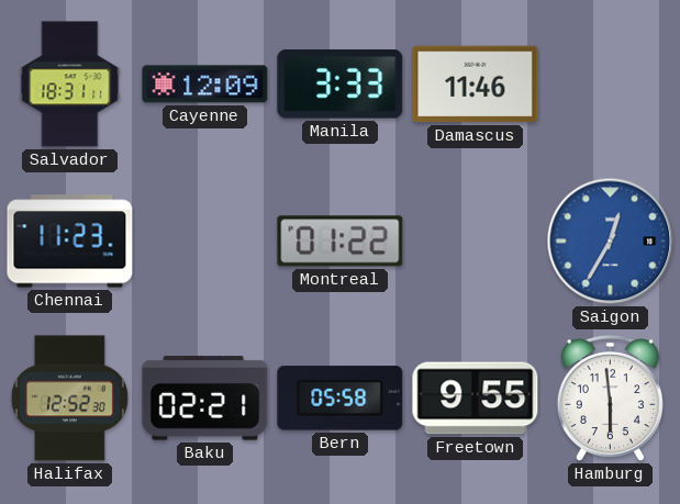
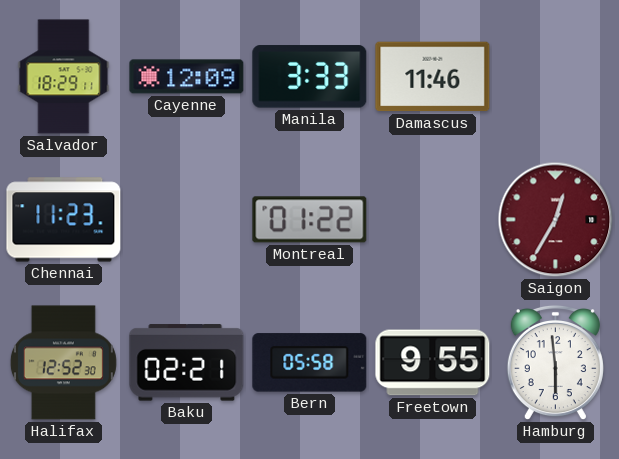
Salvador: 18:31 -> 18:29
Saigon dial: blue -> burgundy
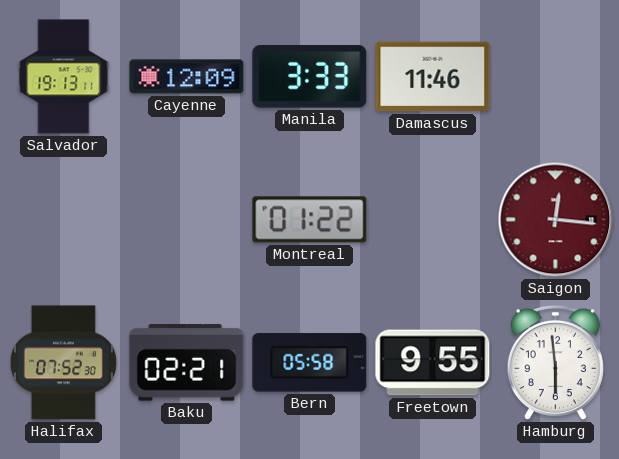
Salvador: 18:29 -> 19:13
Chennai: 11:23 -> none
Saigon: 12:35 -> 12:16
Halifax: 12:52 -> 07:52
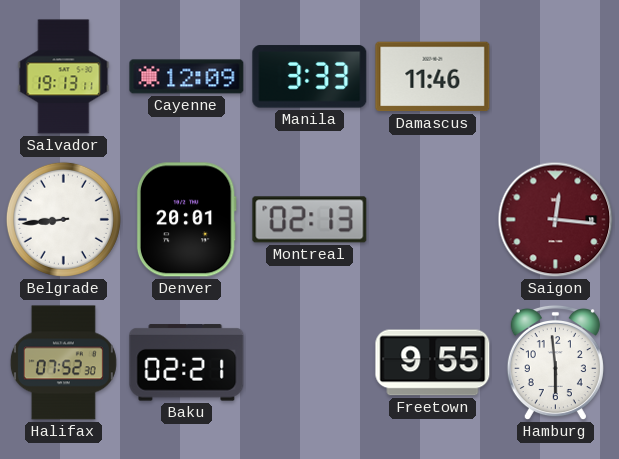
Belgrade: none -> 8:44
Denver: none -> 20:01
Montreal: 01:22 -> 02:13
Bern: 05:58 -> none
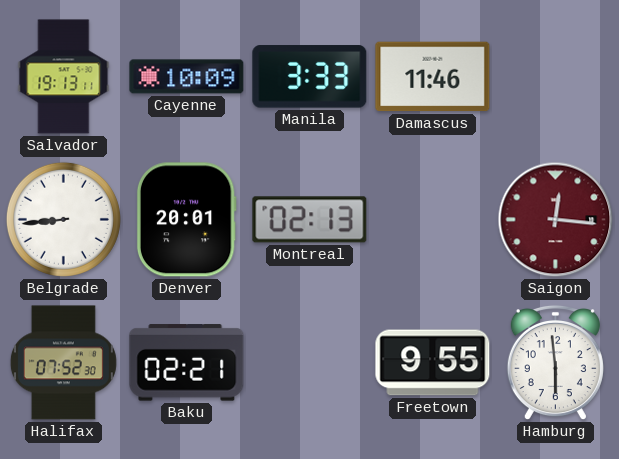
Cayenne: 12:09 -> 10:09
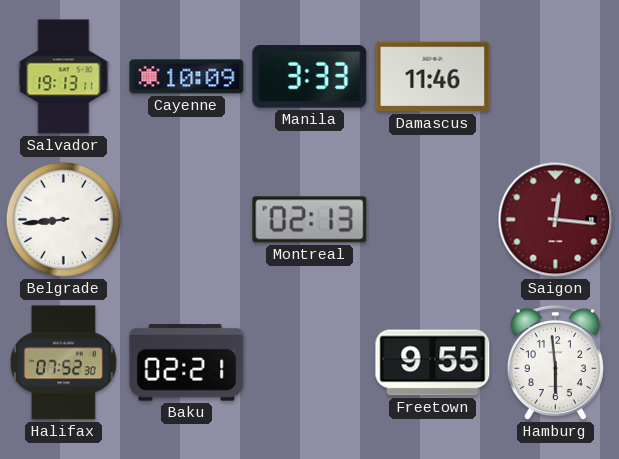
Denver: 20:01 -> none
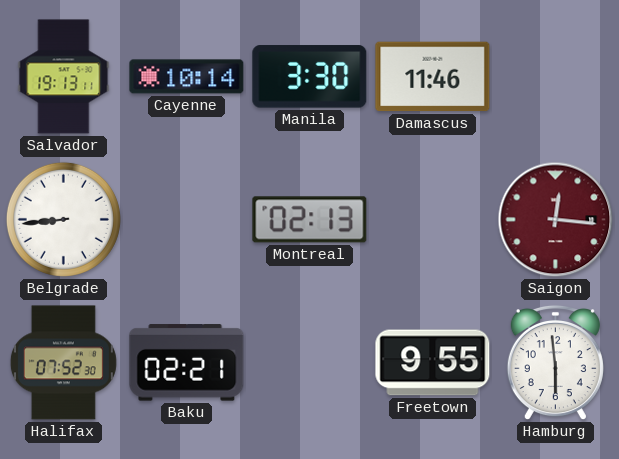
Cayenne: 10:09 -> 10:14
Manila: 3:33 -> 3:30
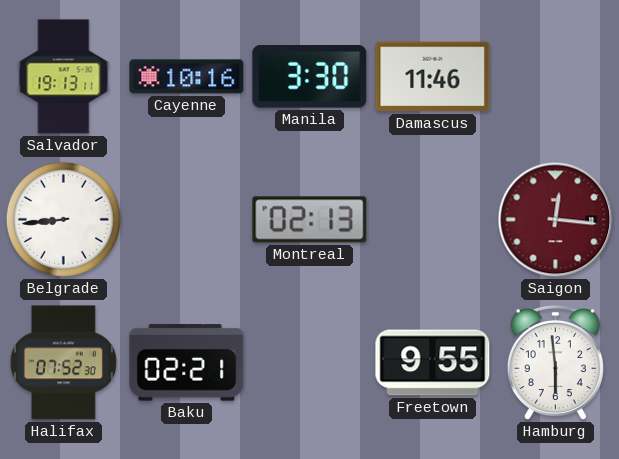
Cayenne: 10:14 -> 10:16
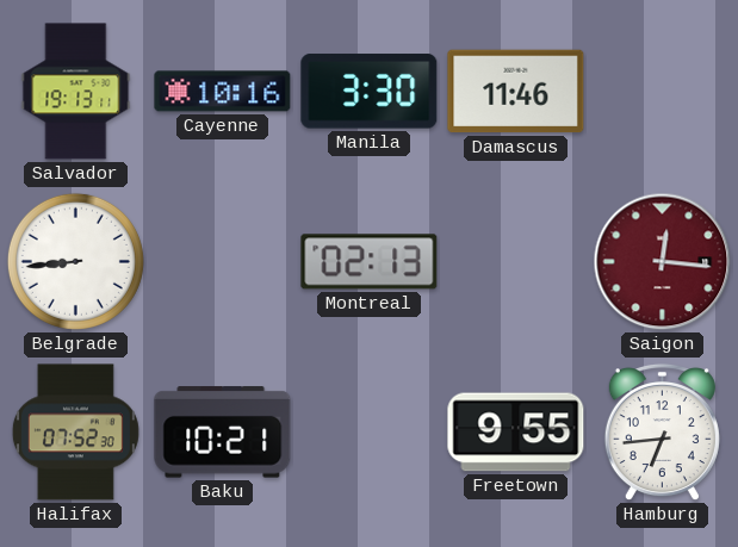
Baku: 02:21 -> 10:21
Hamburg: 5:59 -> 6:44
